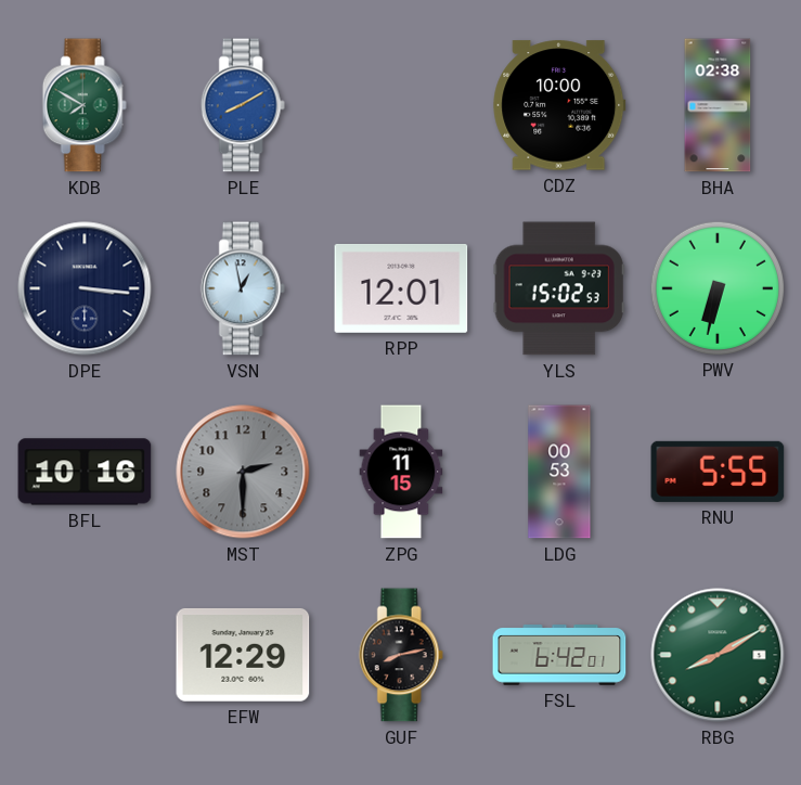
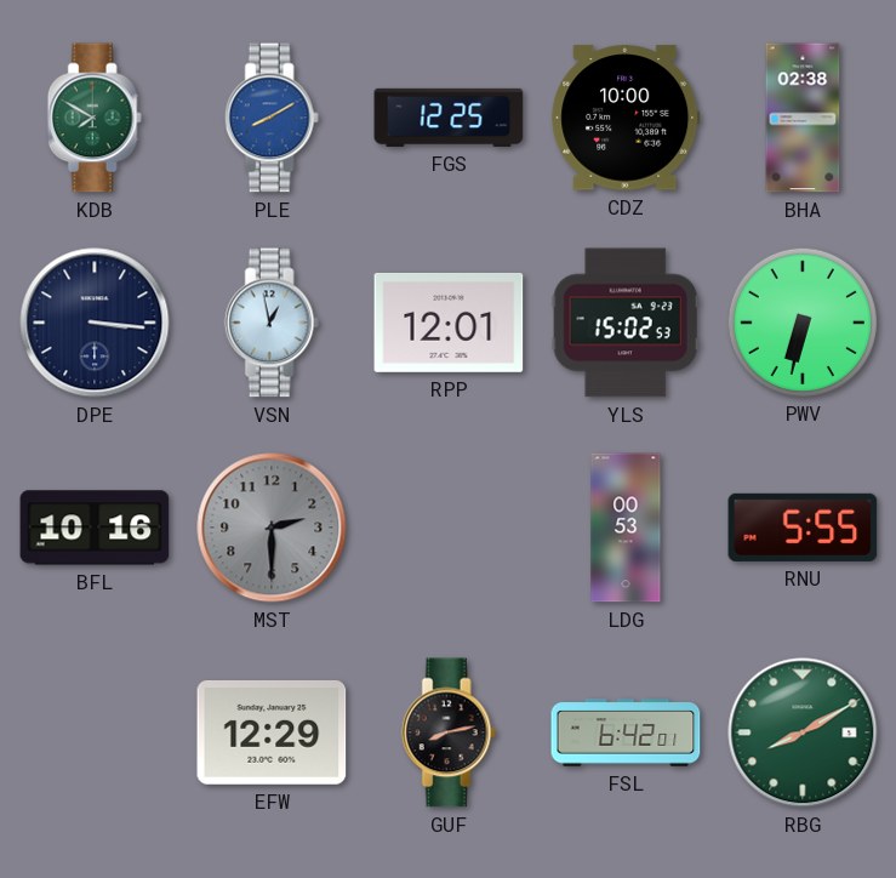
FGS: none -> 12:25
ZPG: 11:15 -> none
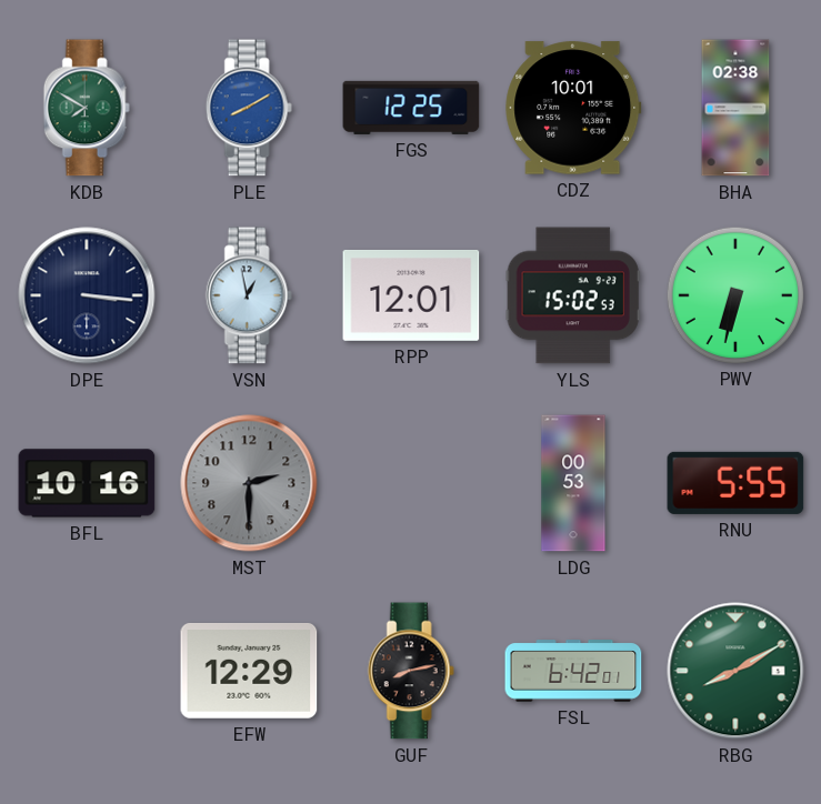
CDZ: 10:00 -> 10:01
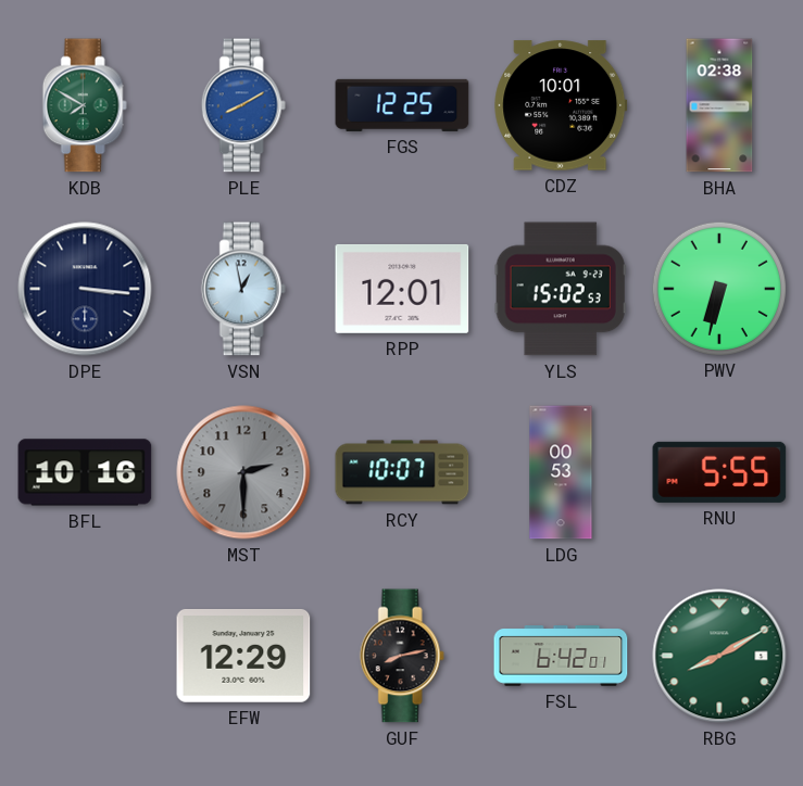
RCY: none -> 10:07
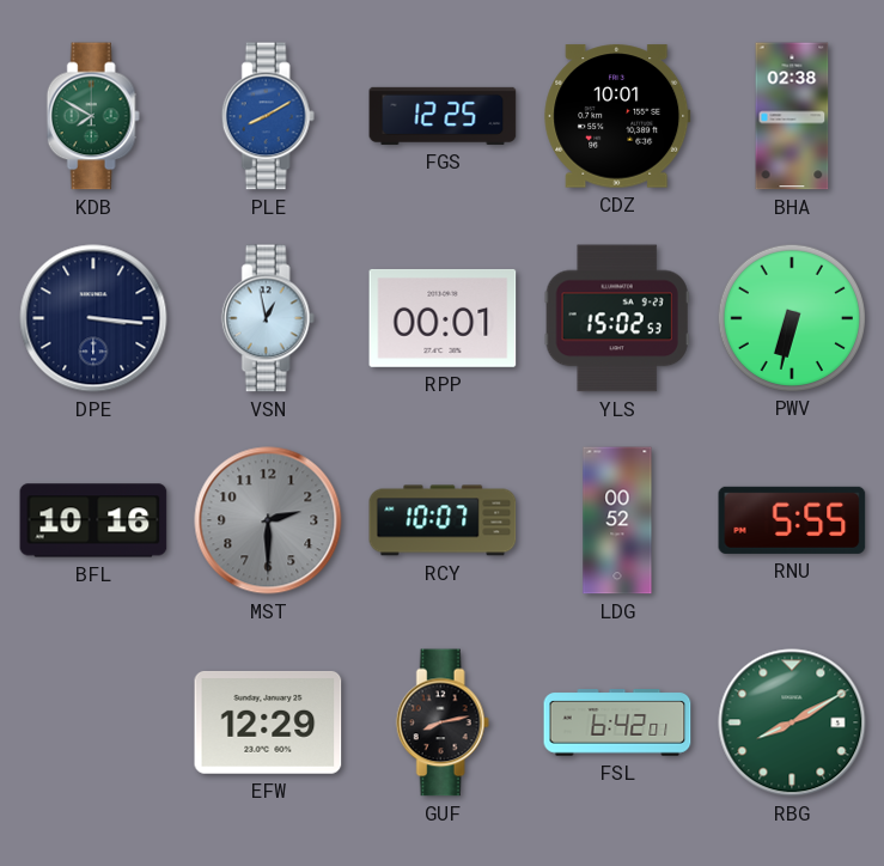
RPP: 12:01 -> 00:01
LDG: 00:53 -> 00:52
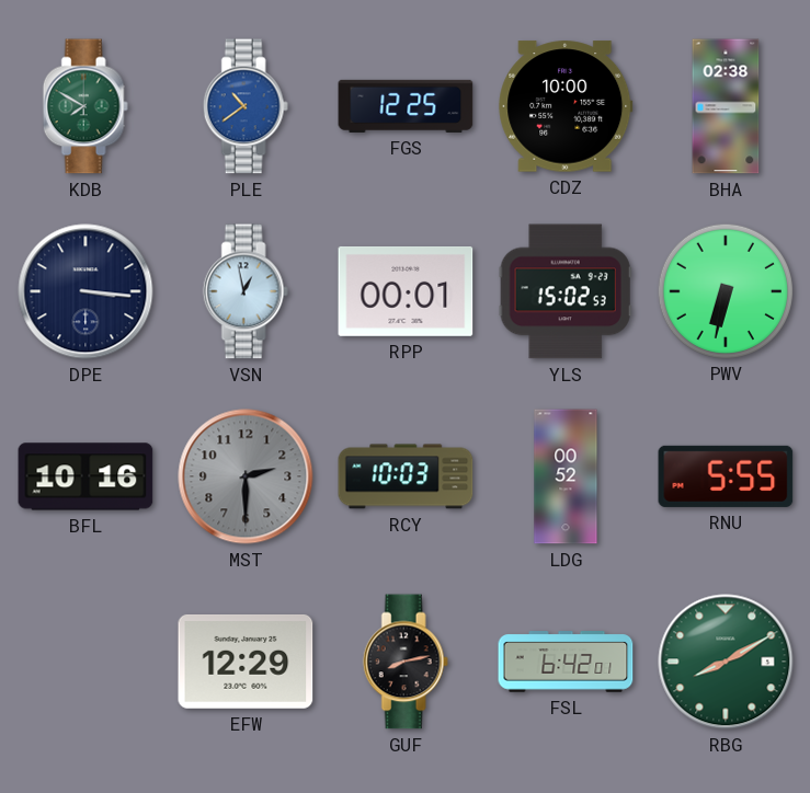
PLE: 8:10 -> 10:39
CDZ: 10:01 -> 10:00
RCY: 10:07 -> 10:03
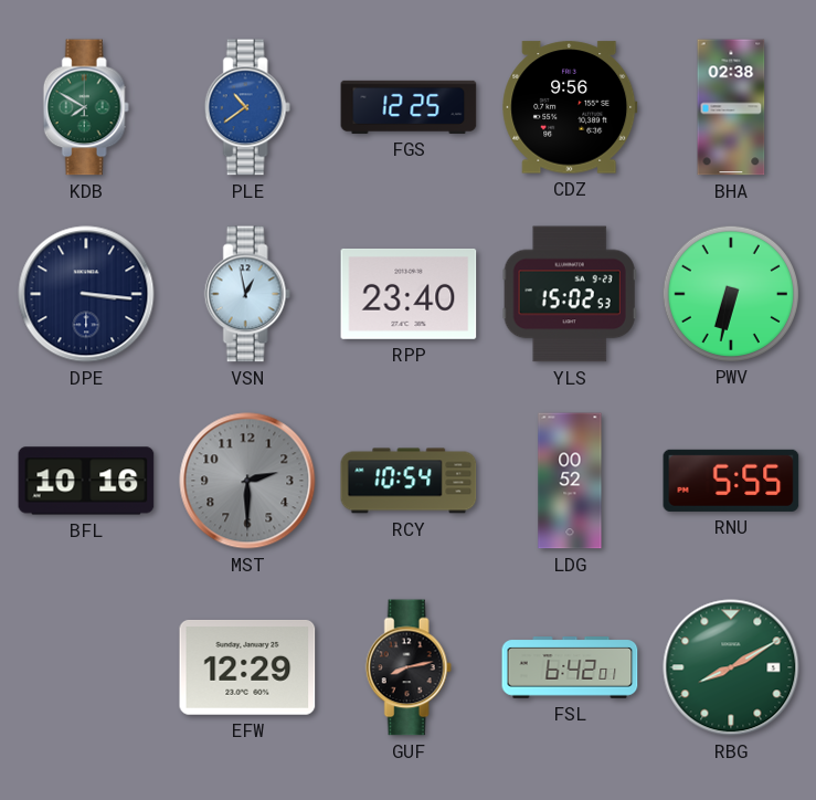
CDZ: 10:00 -> 9:56
RPP: 00:01 -> 23:40
RCY: 10:03 -> 10:54
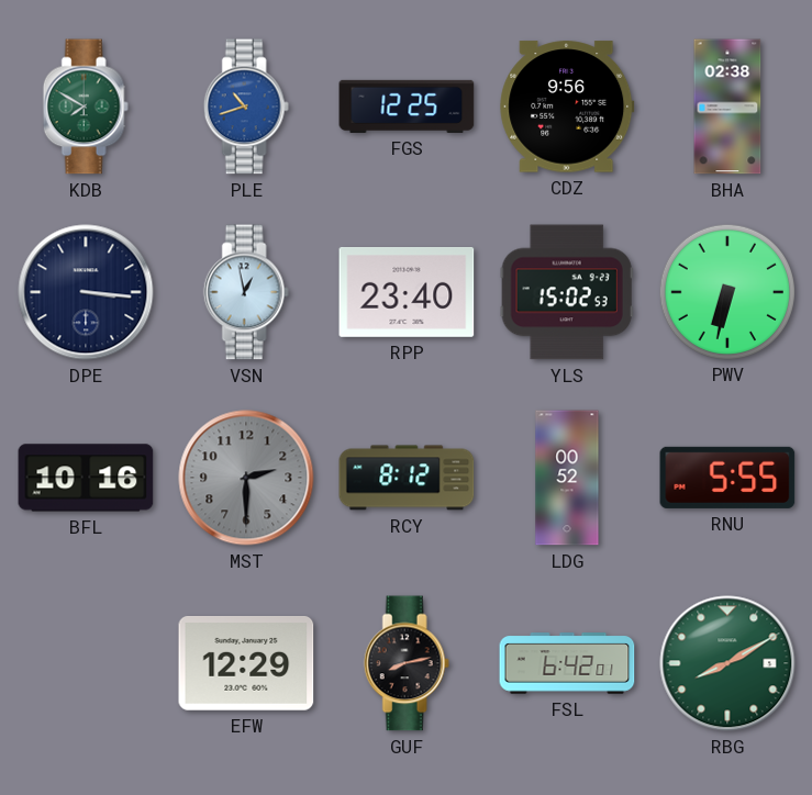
PLE: 10:39 -> 10:42
RCY: 10:54 -> 8:12
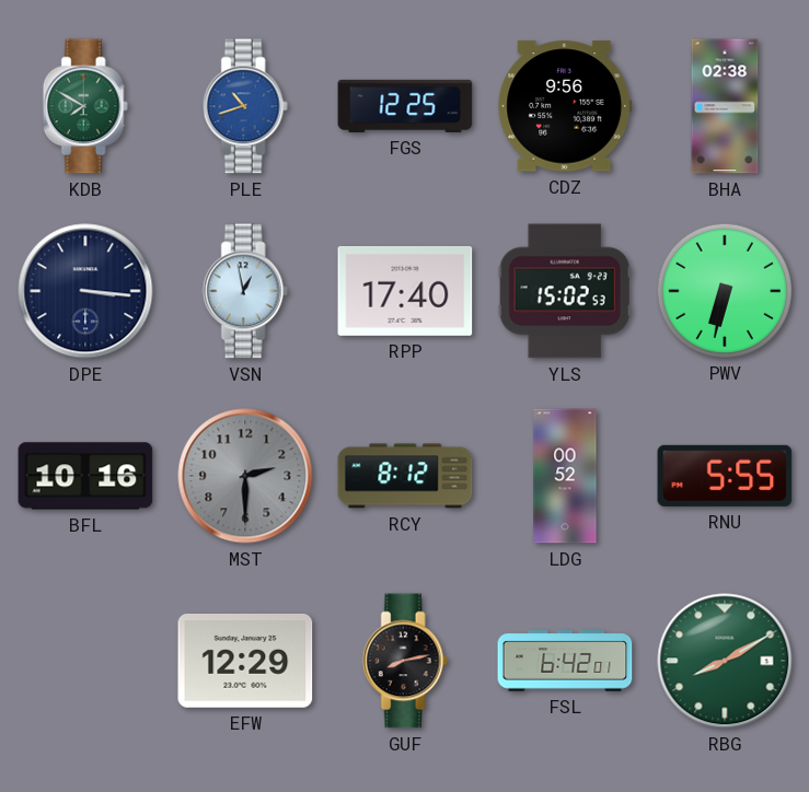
RPP: 23:40 -> 17:40
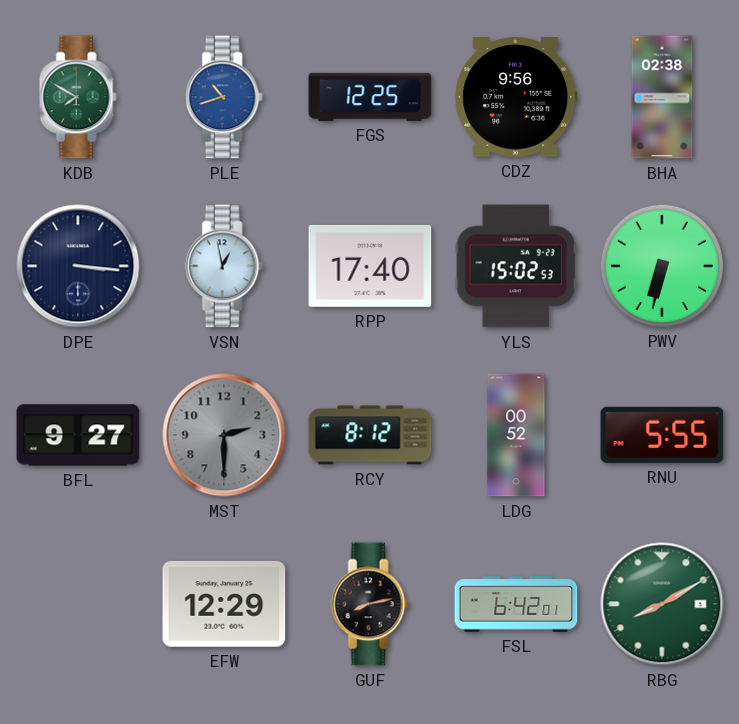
BFL: 10:16 -> 9:27
